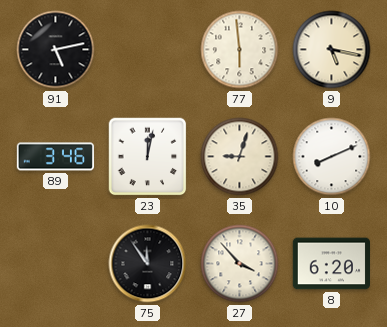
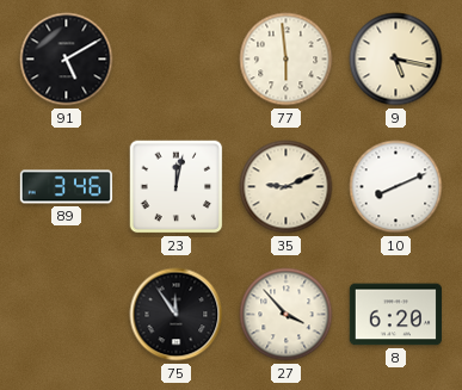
91: 5:13 -> 5:10
35: 9:03 -> 9:11
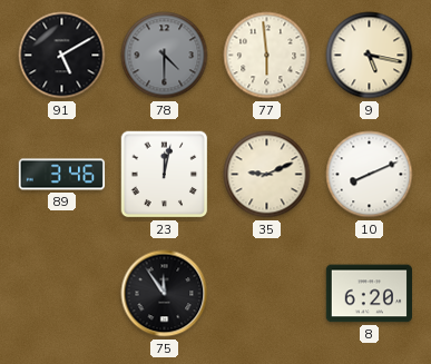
78: none -> 4:30
27: 3:53 -> none
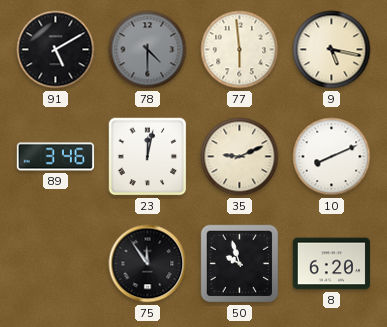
50: none -> 9:57
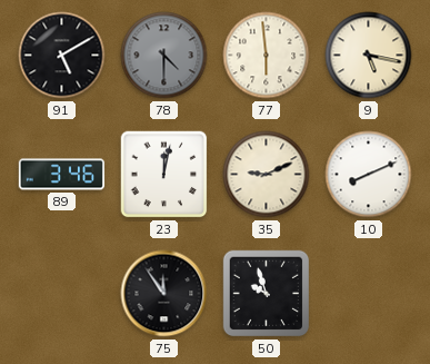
8: 6:20 -> none
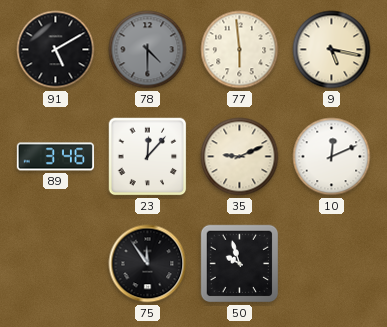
23: 12:02 -> 12:07
10: 8:11 -> 12:11
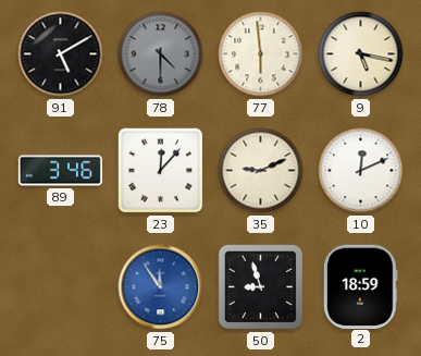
75 dial: black -> blue
50: 9:57 -> 8:57
2: none -> 18:59
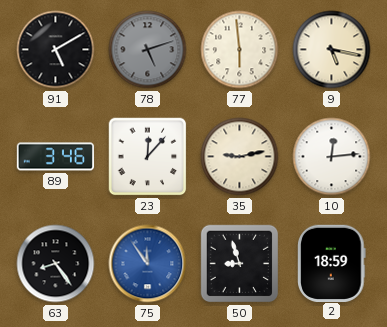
78: 4:30 -> 5:12
35: 9:11 -> 9:13
10: 12:11 -> 12:14
63: none -> 8:24
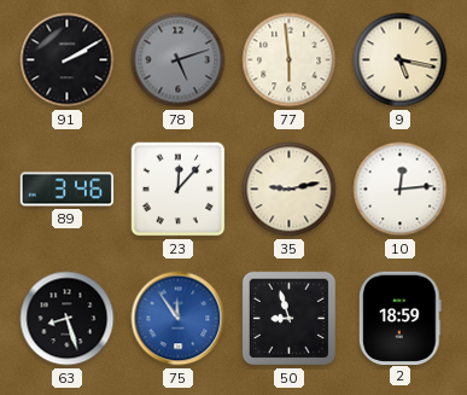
91: 5:10 -> 2:10
63: 8:24 -> 8:27
